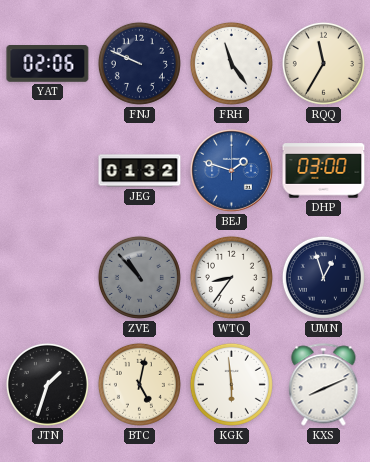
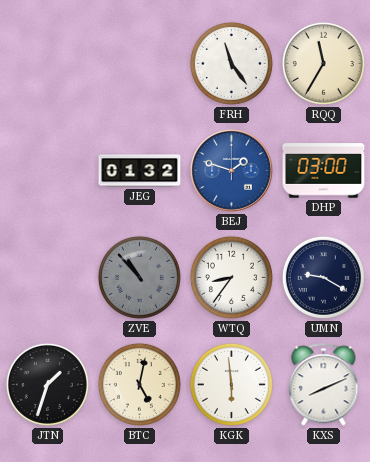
YAT: 02:06 -> none
FNJ: 9:49 -> none
UMN: 12:57 -> 9:20
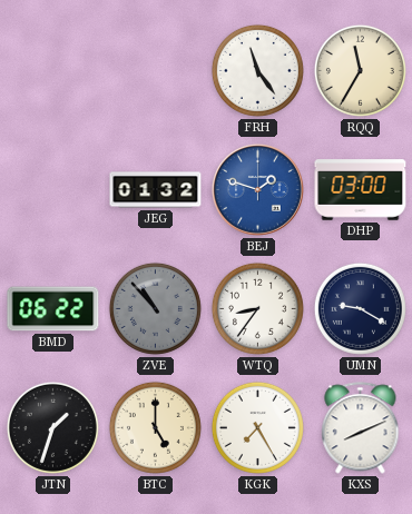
BMD: none -> 06:22
BTC: 5:02 -> 5:00
KGK: 5:59 -> 7:25
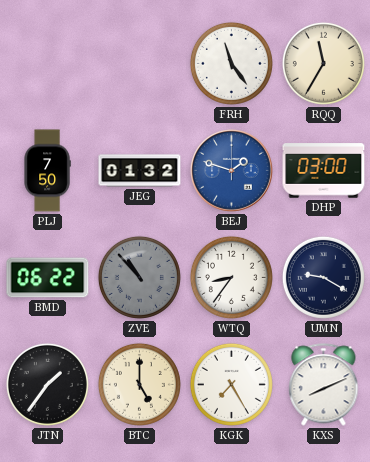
PLJ: none -> 7:50
JTN: 1:33 -> 1:36
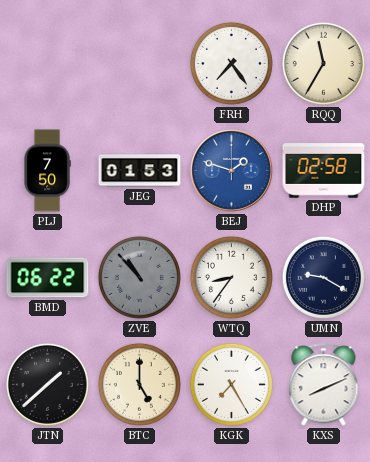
FRH: 11:24 -> 7:24
JEG: 01:32 -> 01:53
DHP: 03:00 -> 02:58
JTN: 1:36 -> 1:38
